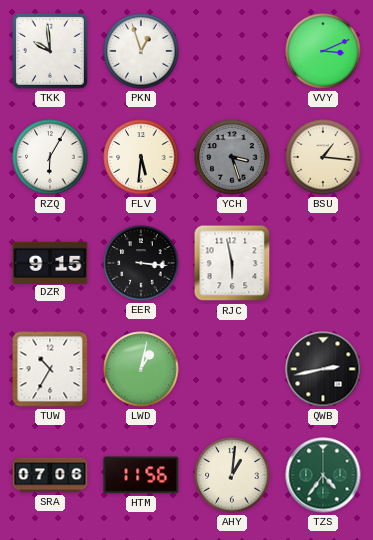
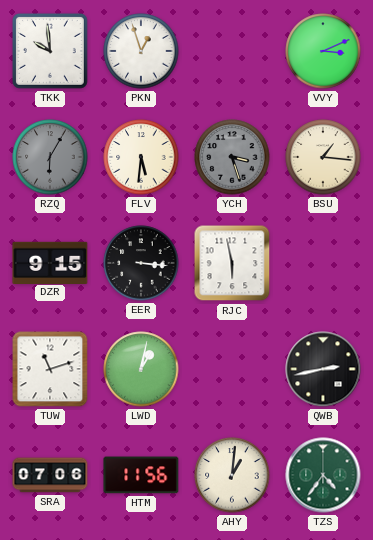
RZQ dial: white -> grey
TUW: 10:35 -> 11:12
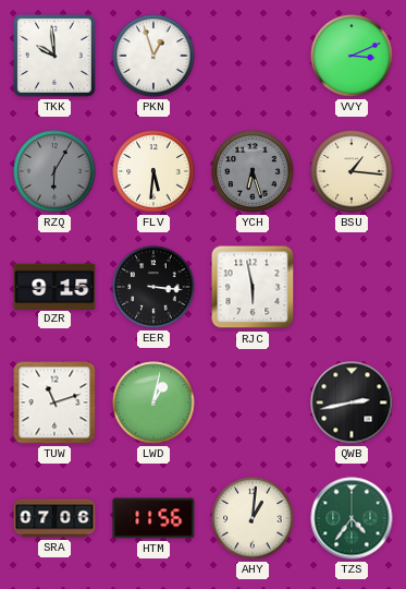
YCH: 3:27 -> 6:27
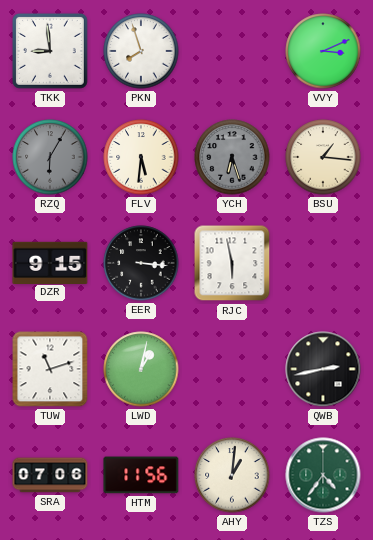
TKK: 9:59 -> 8:59
PKN: 12:57 -> 7:57
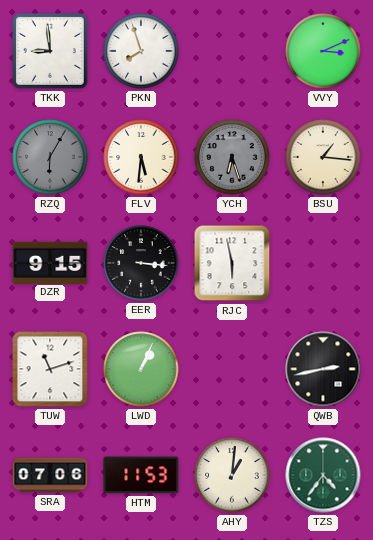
LWD: 1:02 -> 1:04
HTM: 11:56 -> 11:53
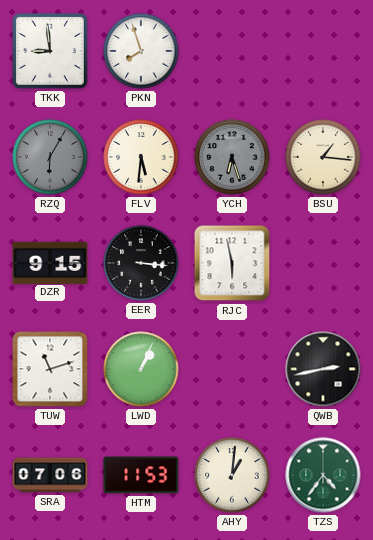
VVY: 3:11 -> none
